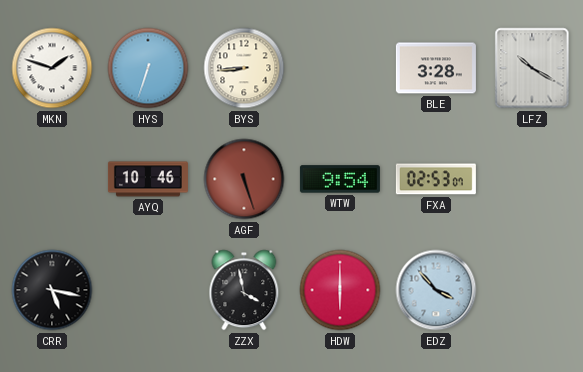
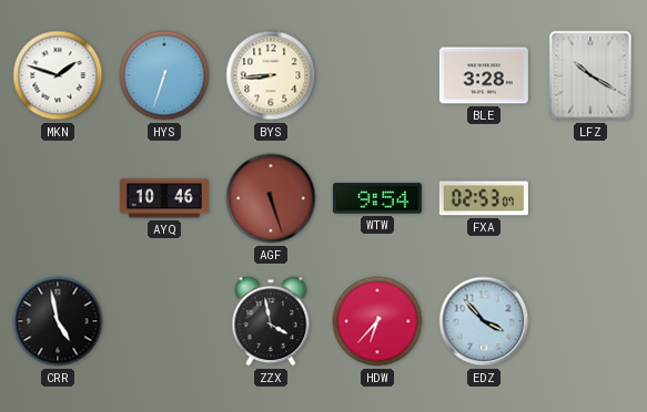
CRR: 5:17 -> 4:58
HDW: 6:00 -> 6:37
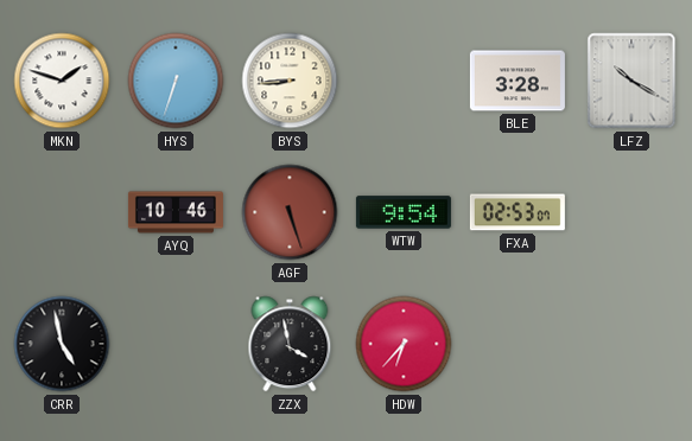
EDZ: 3:53 -> none
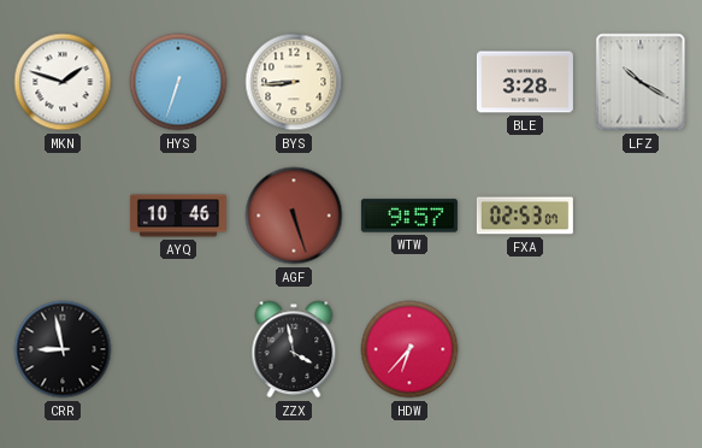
WTW: 9:54 -> 9:57
CRR: 4:58 -> 8:58
